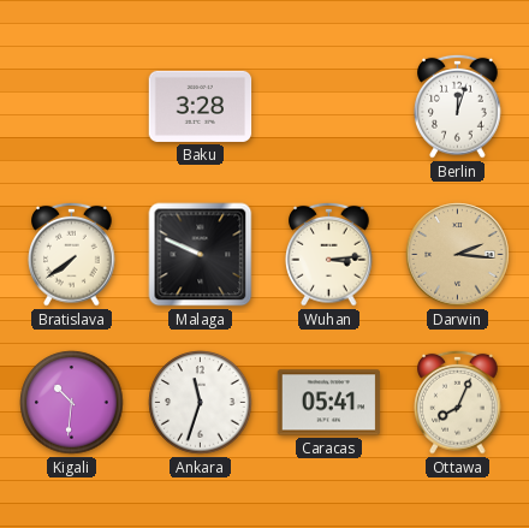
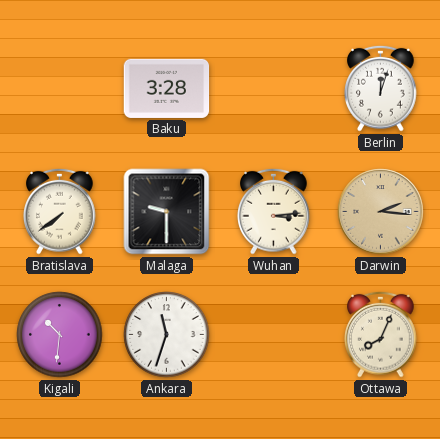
Malaga: 9:49 -> 9:30
Caracas: 05:41 -> none
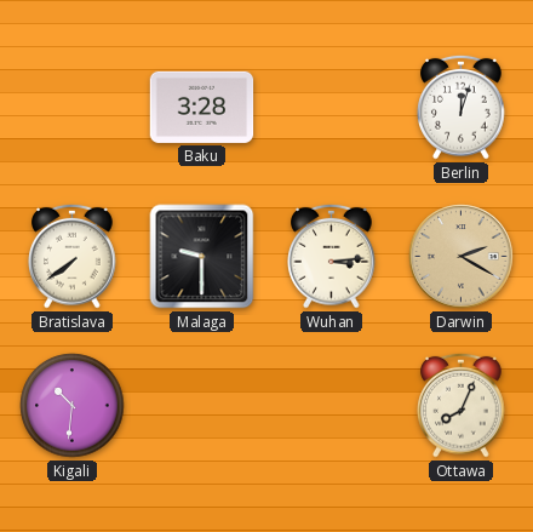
Darwin: 2:16 -> 2:20
Ankara: 11:33 -> none
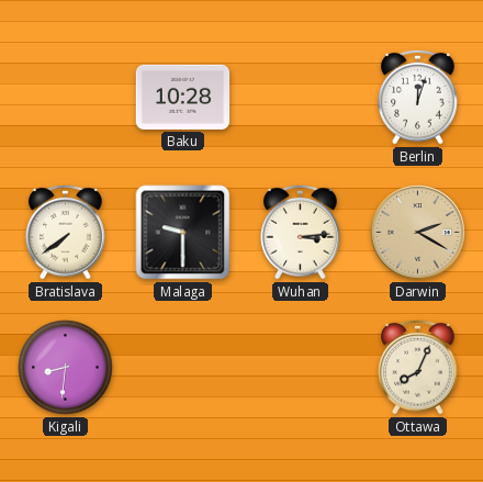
Baku: 3:28 -> 10:28
Kigali: 10:31 -> 8:31
